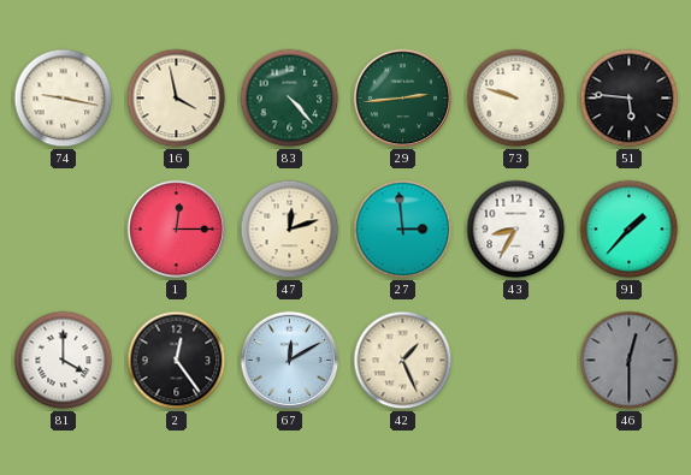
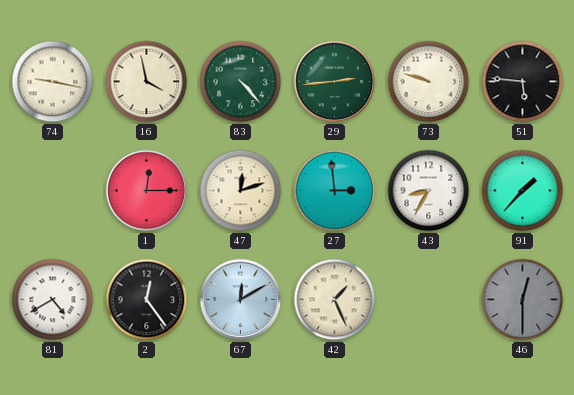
81: 4:00 -> 4:40
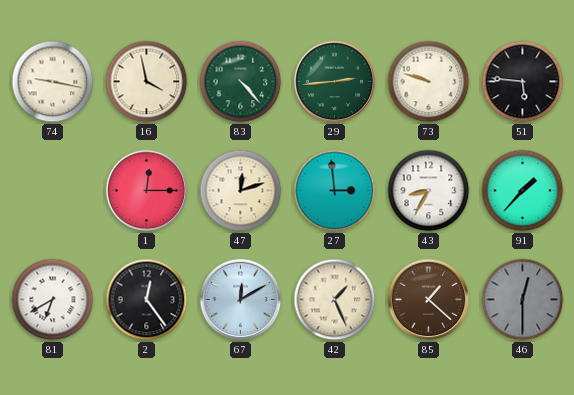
81: 4:40 -> 6:40
85: none -> 1:22
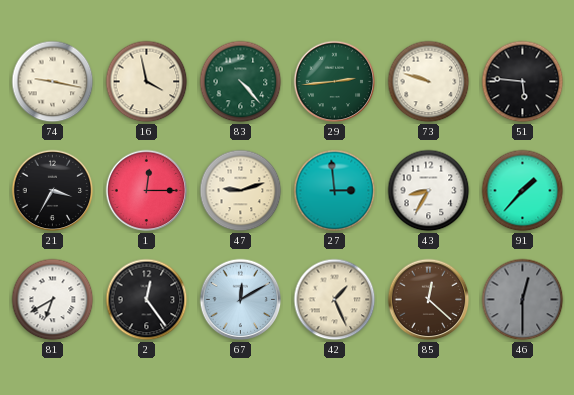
21: none -> 3:35
47: 12:12 -> 9:12
85: 1:22 -> 12:22
